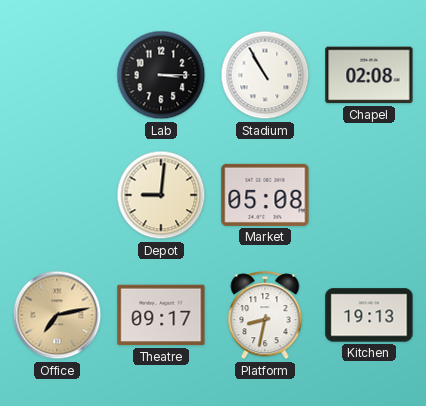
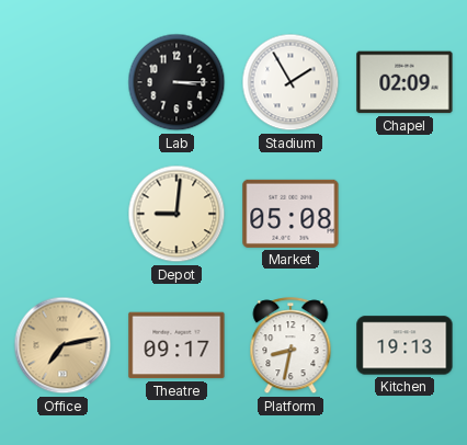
Stadium: 10:55 -> 1:55
Chapel: 02:08 -> 02:09
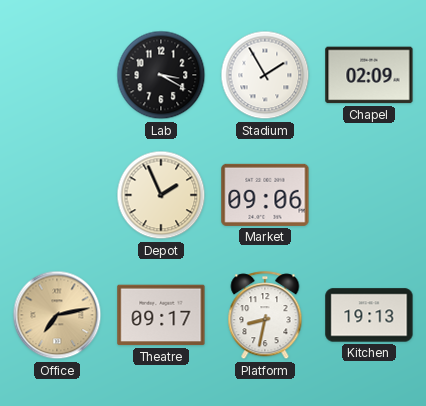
Lab: 3:15 -> 3:20
Depot: 9:01 -> 1:56
Market: 05:08 -> 09:06
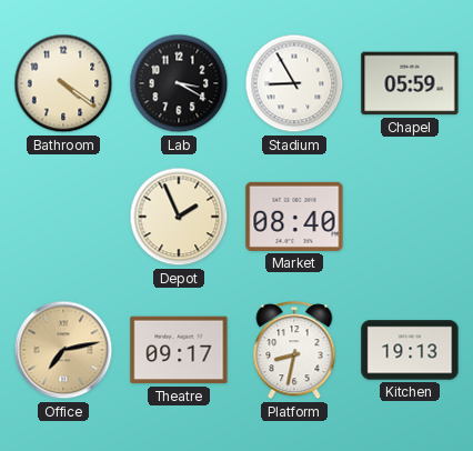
Bathroom: none -> 4:21
Stadium: 1:55 -> 8:55
Chapel: 02:09 -> 05:59
Market: 09:06 -> 08:40
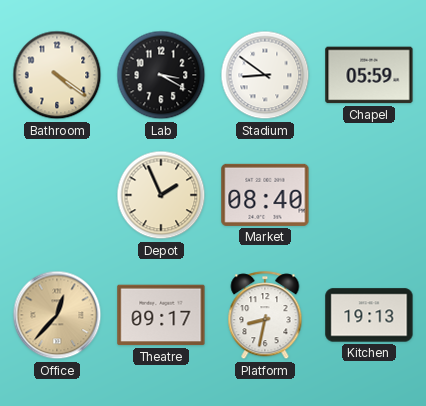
Stadium: 8:55 -> 8:51
Office: 7:13 -> 12:37
